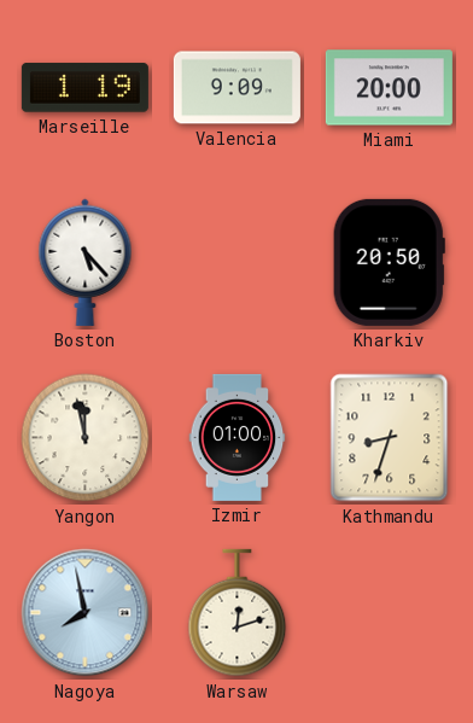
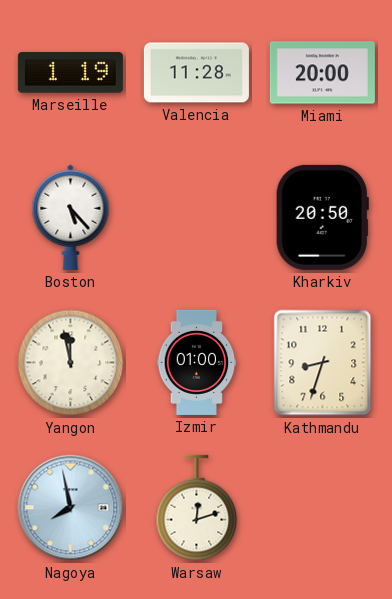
Valencia: 9:09 -> 11:28
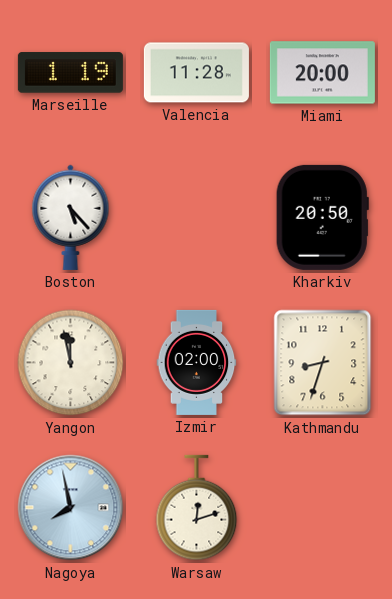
Izmir: 01:00 -> 02:00
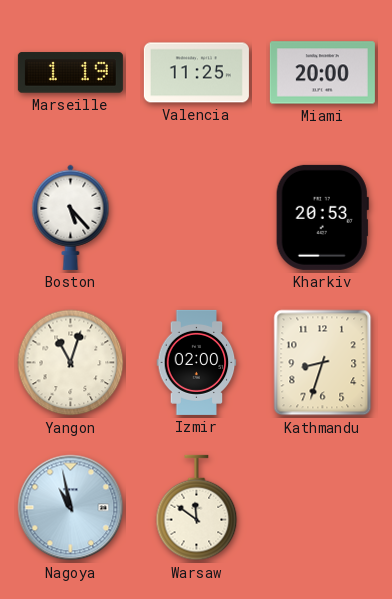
Valencia: 11:28 -> 11:25
Kharkiv: 20:50 -> 20:53
Yangon: 11:58 -> 11:03
Nagoya: 7:58 -> 10:58
Warsaw: 12:12 -> 11:51
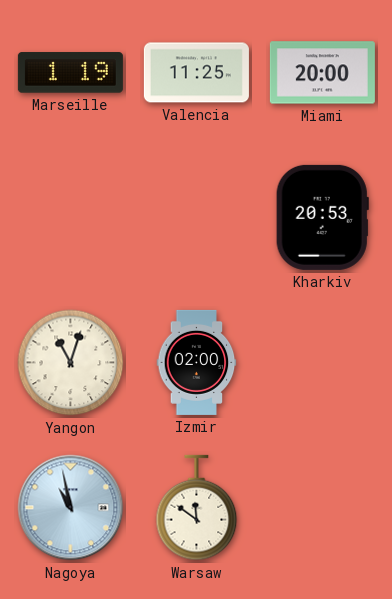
Boston: 5:23 -> none
Kathmandu: 8:33 -> none
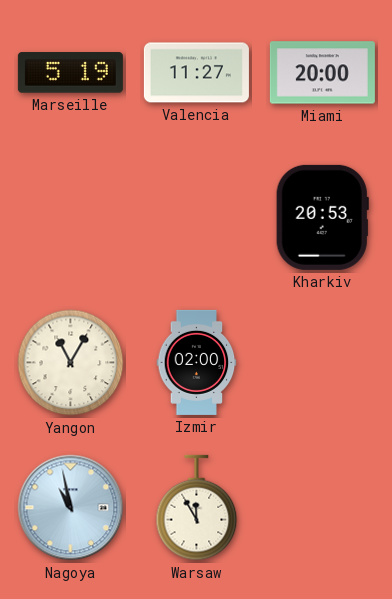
Marseille: 1:19 -> 5:19
Valencia: 11:25 -> 11:27
Yangon: 11:03 -> 11:05
Warsaw: 11:51 -> 11:55
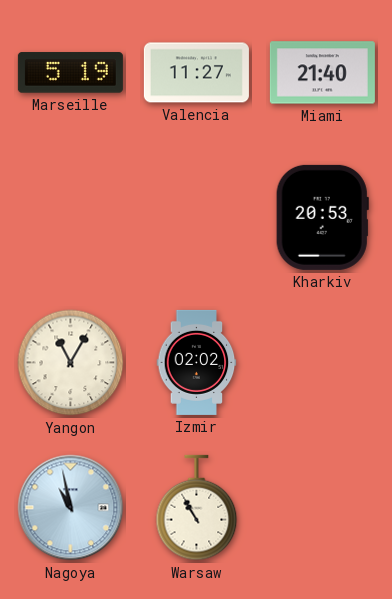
Miami: 20:00 -> 21:40
Izmir: 02:00 -> 02:02
Warsaw: 11:55 -> 10:55
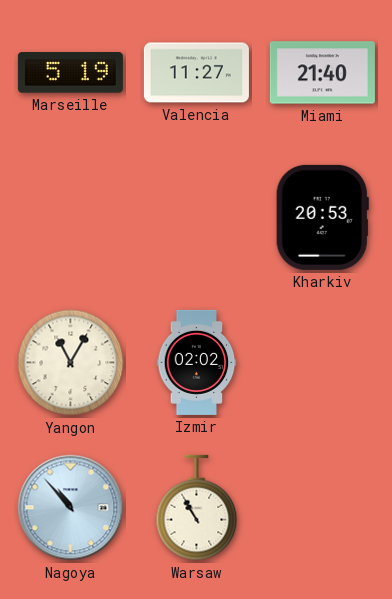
Nagoya: 10:58 -> 10:53
